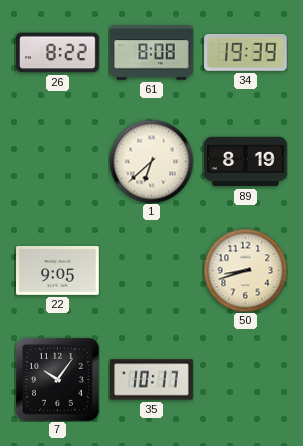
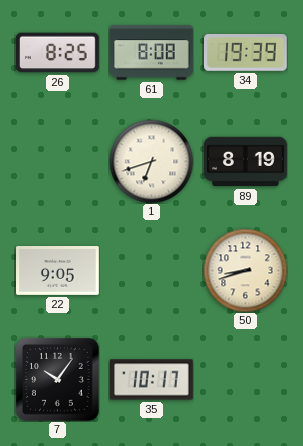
26: 8:22 -> 8:25
1: 6:38 -> 6:42
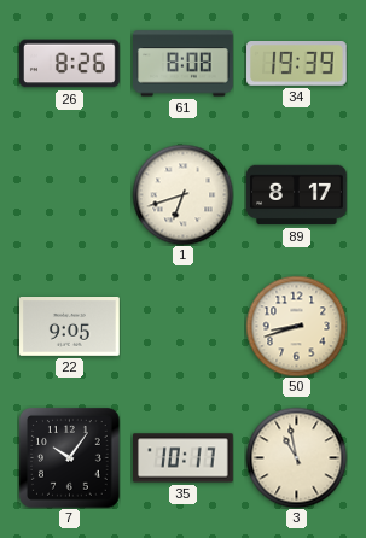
26: 8:25 -> 8:26
89: 8:19 -> 8:17
3: none -> 10:58
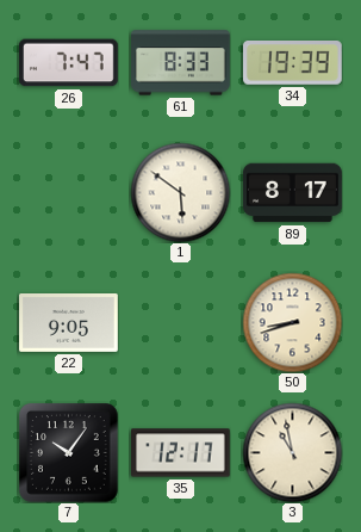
26: 8:26 -> 7:47
61: 8:08 -> 8:33
1: 6:42 -> 5:51
35: 10:17 -> 12:17
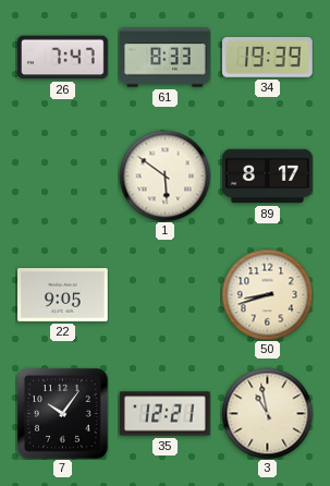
35: 12:17 -> 12:21
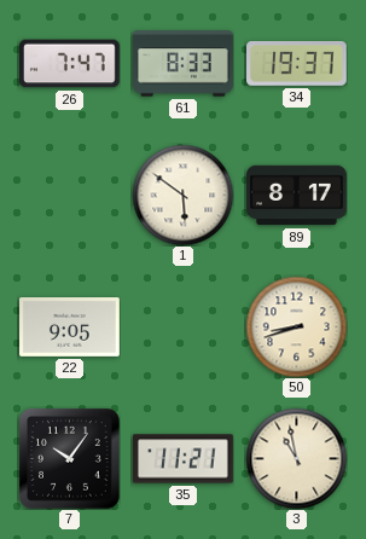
34: 19:39 -> 19:37
35: 12:21 -> 11:21
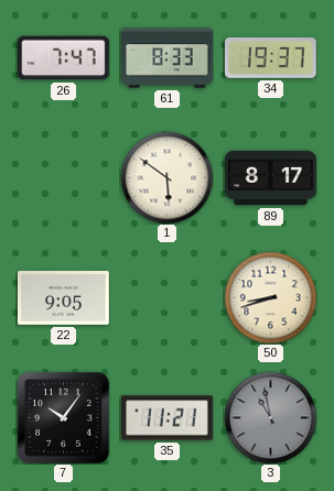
3 dial: cream -> grey
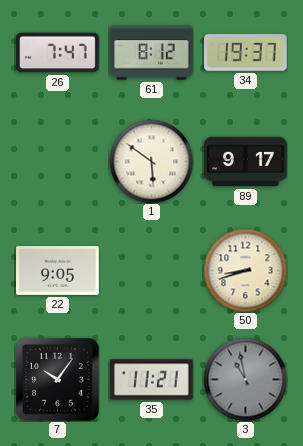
61: 8:33 -> 8:12
89: 8:17 -> 9:17
